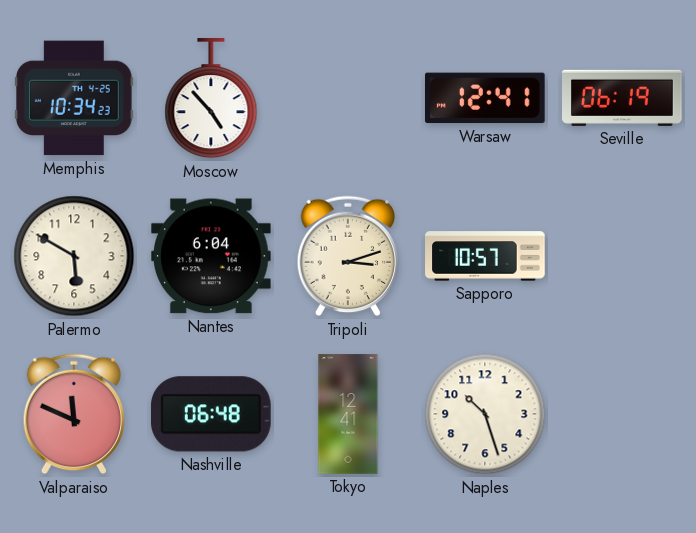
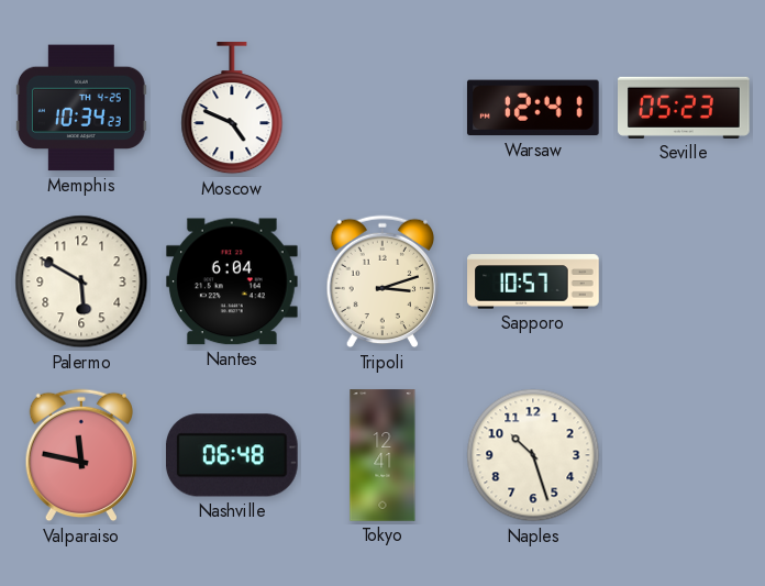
Moscow: 4:53 -> 4:49
Seville: 06:19 -> 05:23
Valparaiso: 11:49 -> 11:47
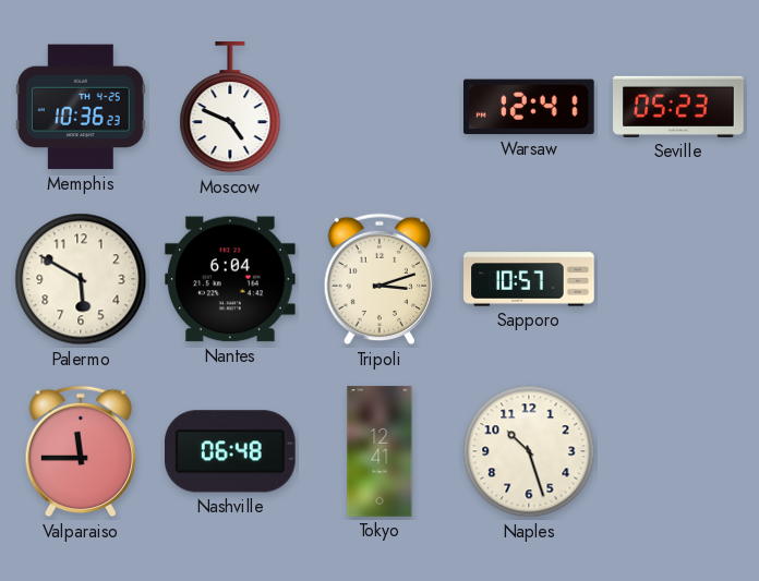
Memphis: 10:34 -> 10:36
Valparaiso: 11:47 -> 11:45
